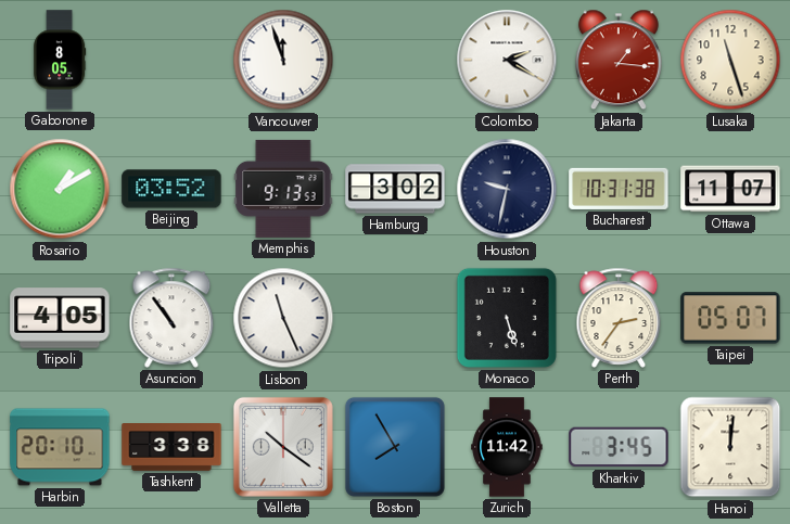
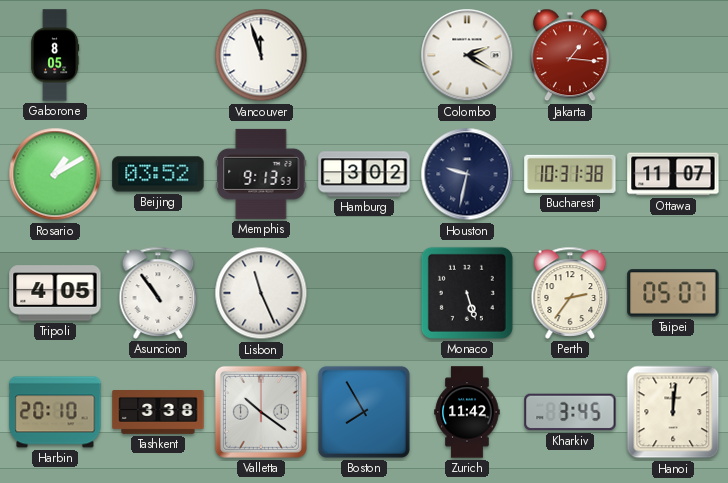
Lusaka: 11:27 -> none
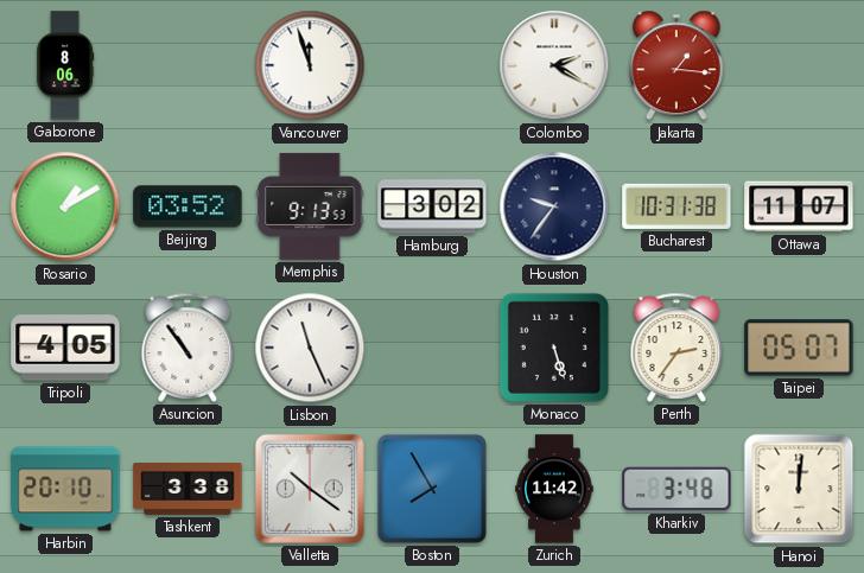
Gaborone: 8:05 -> 8:06
Houston: 9:32 -> 9:36
Kharkiv: 3:45 -> 3:48
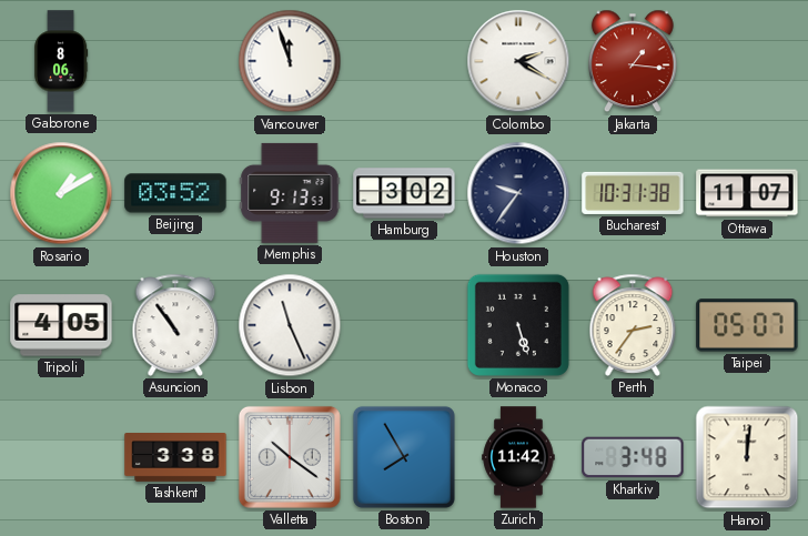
Harbin: 20:10 -> none
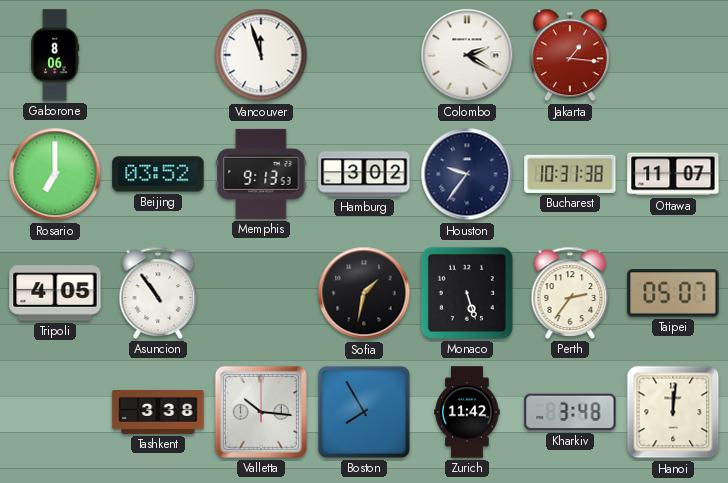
Rosario: 1:10 -> 7:00
Lisbon: 11:26 -> none
Sofia: none -> 1:32
Valletta: 10:21 -> 10:16
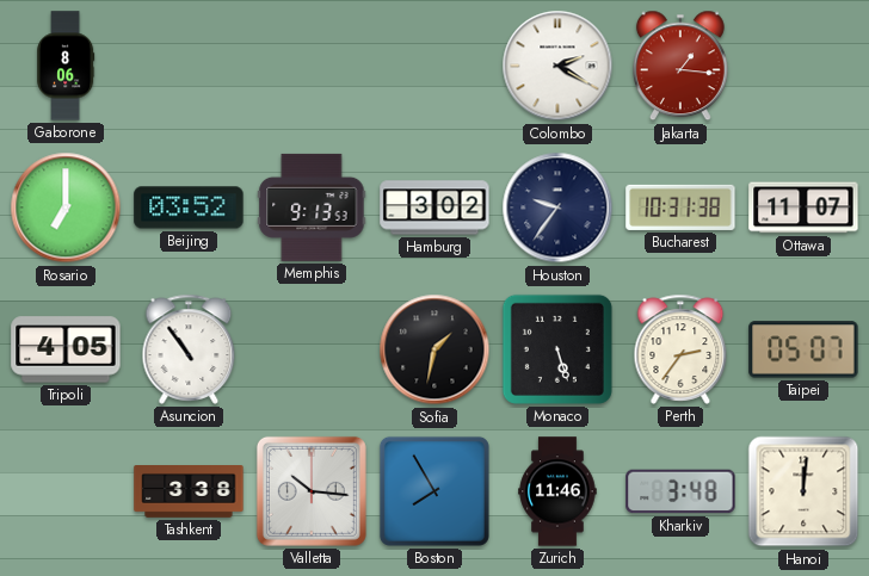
Vancouver: 11:57 -> none
Zurich: 11:42 -> 11:46
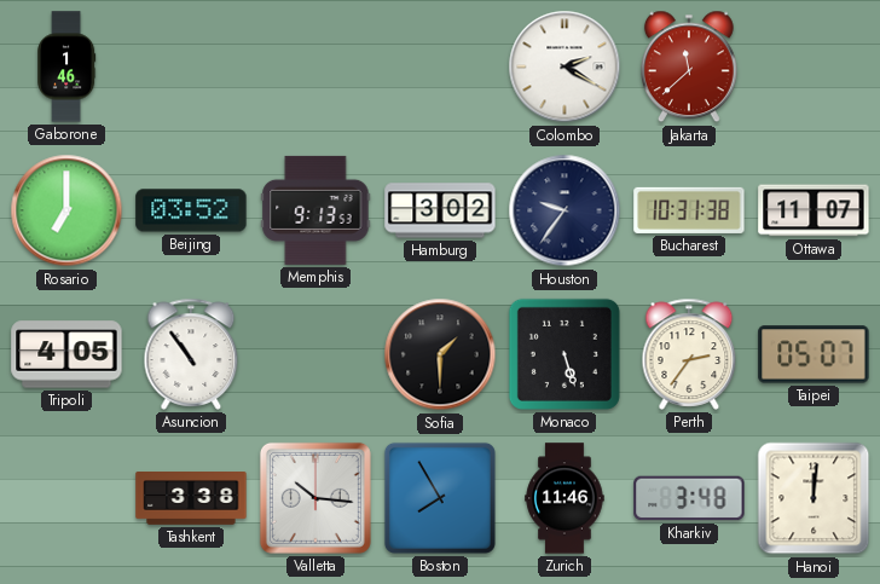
Gaborone: 8:06 -> 1:46
Jakarta: 1:16 -> 11:38
Sofia: 1:32 -> 1:30
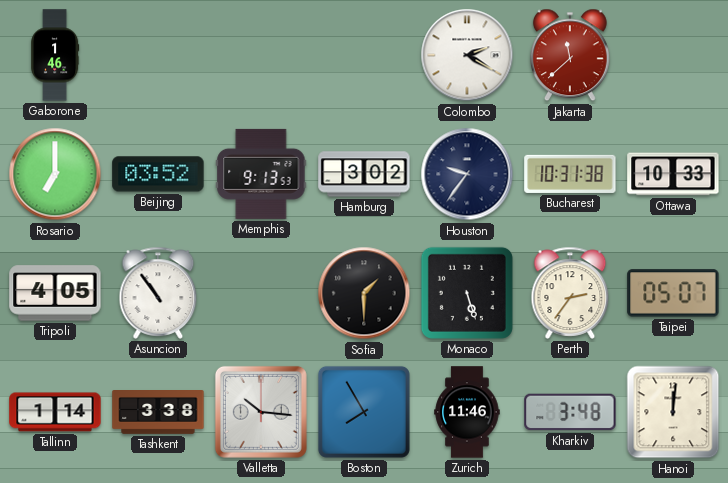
Ottawa: 11:07 -> 10:33
Tallinn: none -> 1:14
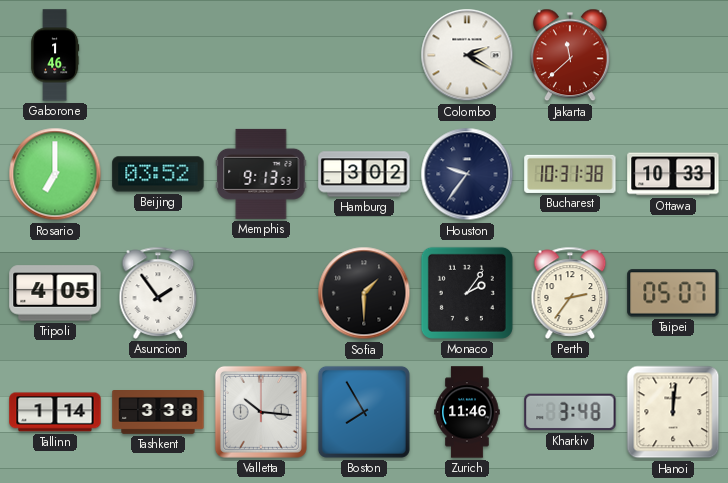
Asuncion: 10:54 -> 1:54
Monaco: 5:27 -> 2:06
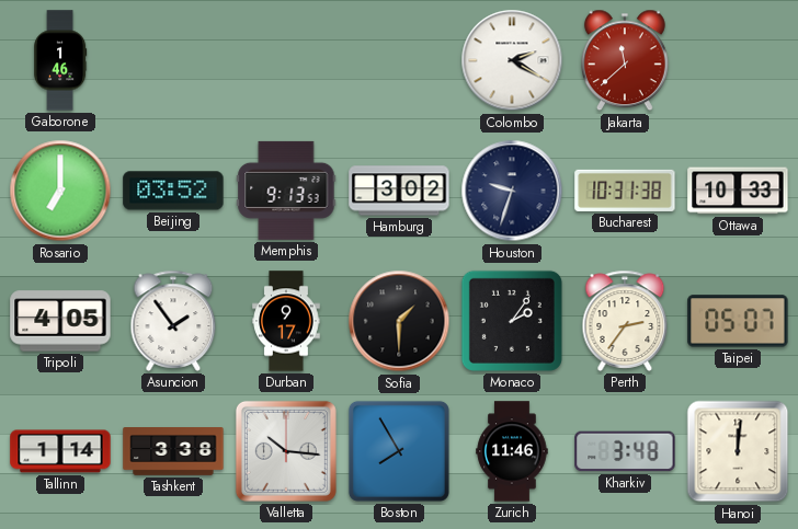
Houston: 9:36 -> 9:33
Durban: none -> 9:17
